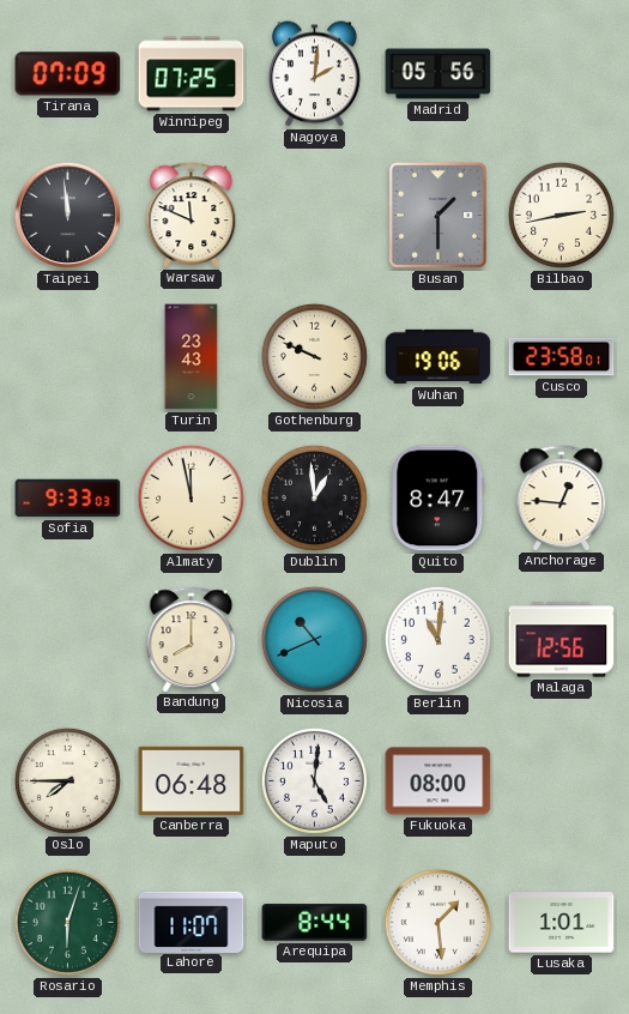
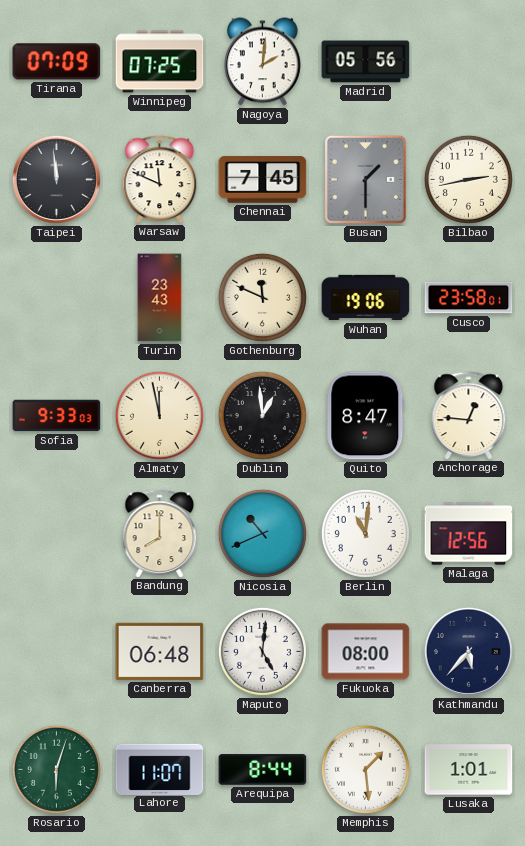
Chennai: none -> 7:45
Gothenburg: 9:49 -> 11:49
Oslo: 7:45 -> none
Kathmandu: none -> 5:37
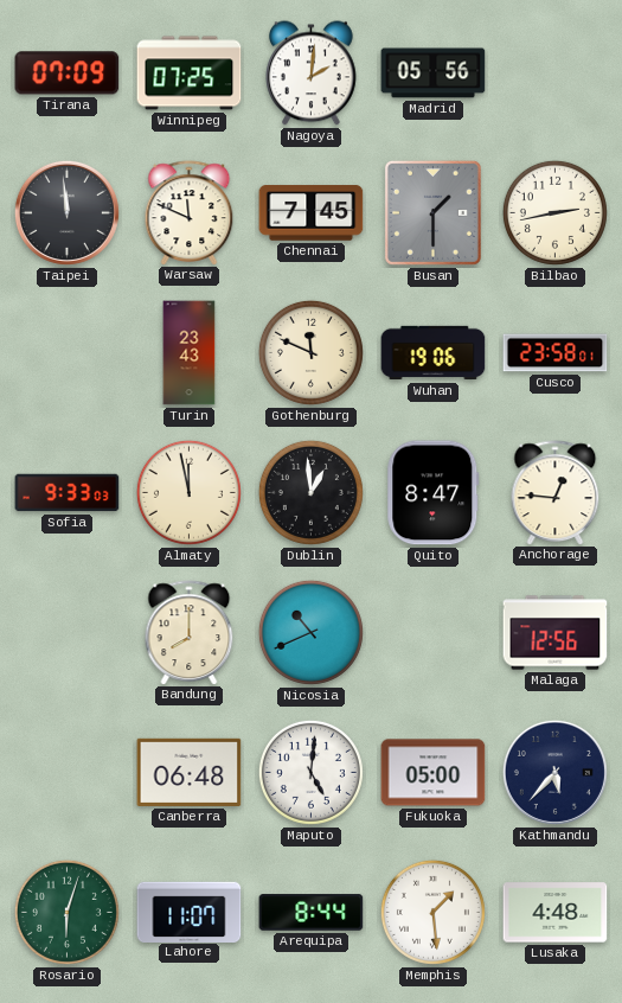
Berlin: 11:01 -> none
Fukuoka: 08:00 -> 05:00
Lusaka: 1:01 -> 4:48
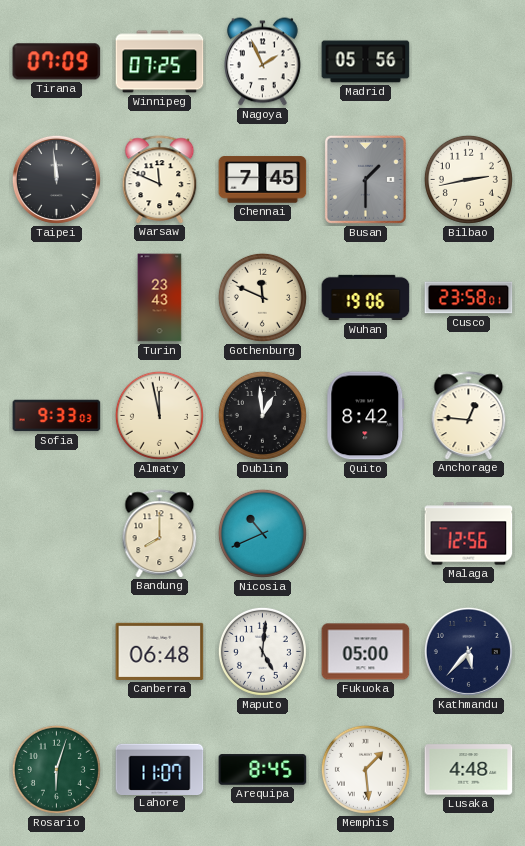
Nagoya: 2:01 -> 1:56
Quito: 8:47 -> 8:42
Arequipa: 8:44 -> 8:45
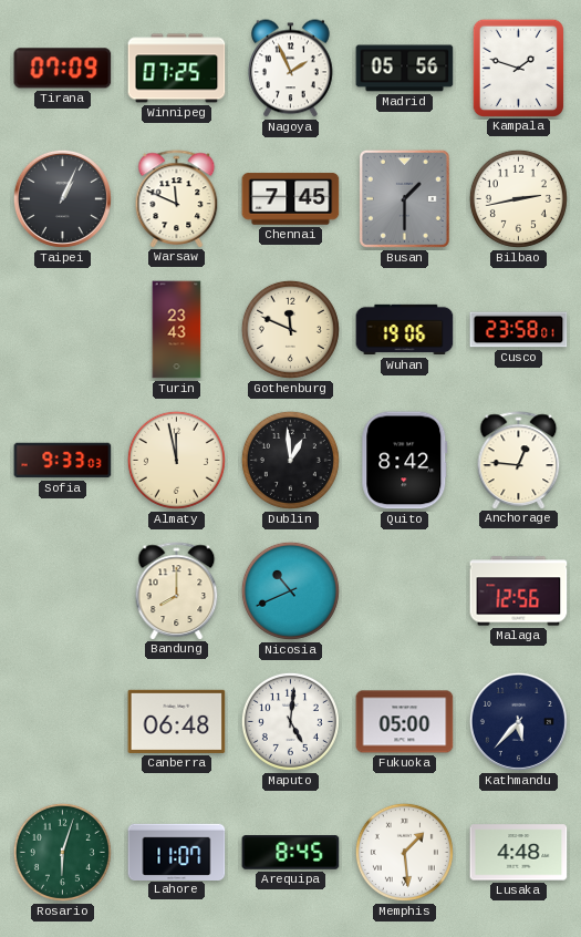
Kampala: none -> 1:48
Taipei: 11:59 -> 1:04
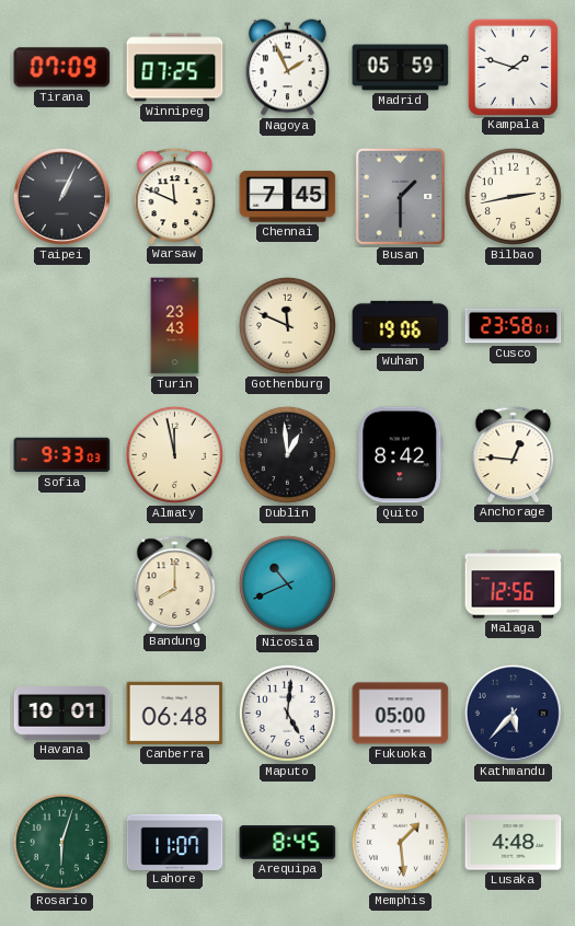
Madrid: 05:56 -> 05:59
Havana: none -> 10:01
